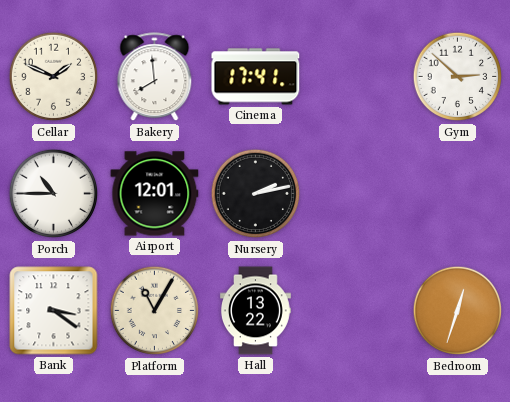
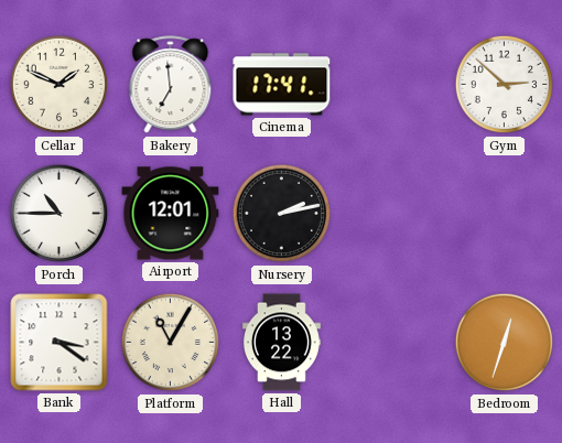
Bakery: 7:59 -> 6:59
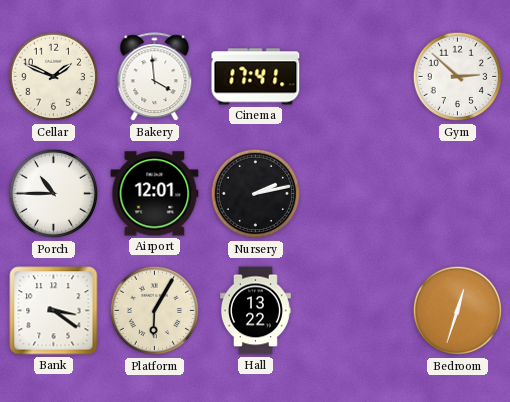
Bakery: 6:59 -> 3:59
Platform: 11:05 -> 6:05
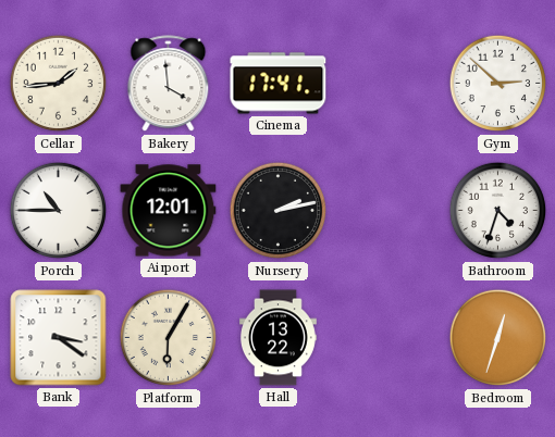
Cellar: 1:49 -> 1:44
Bathroom: none -> 4:33
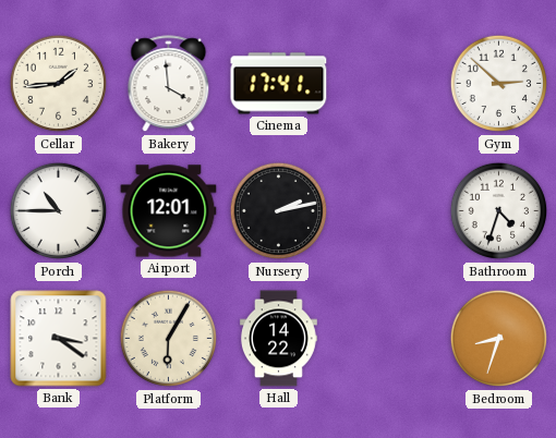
Hall: 13:22 -> 14:22
Bedroom: 12:33 -> 8:33
